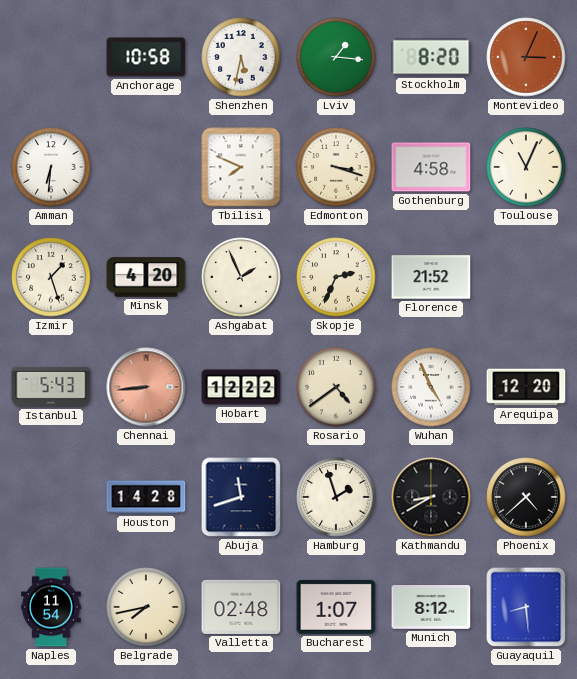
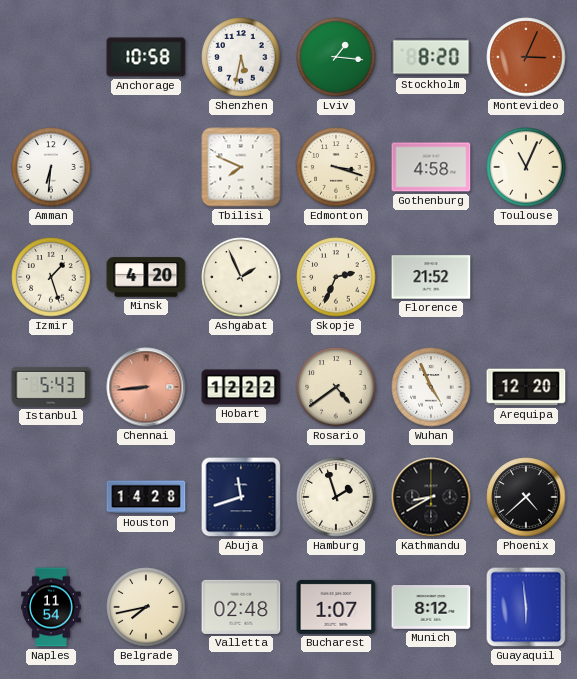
Guayaquil: 8:29 -> 5:59
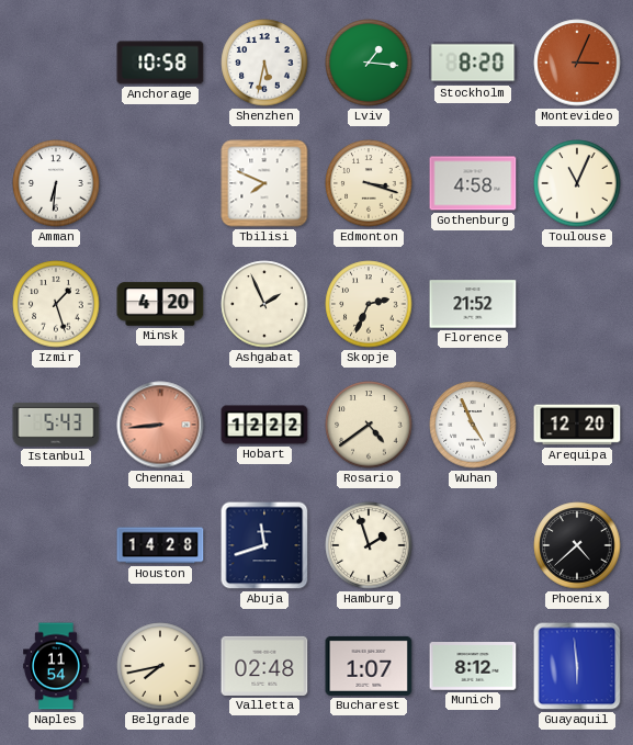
Kathmandu: 8:40 -> none
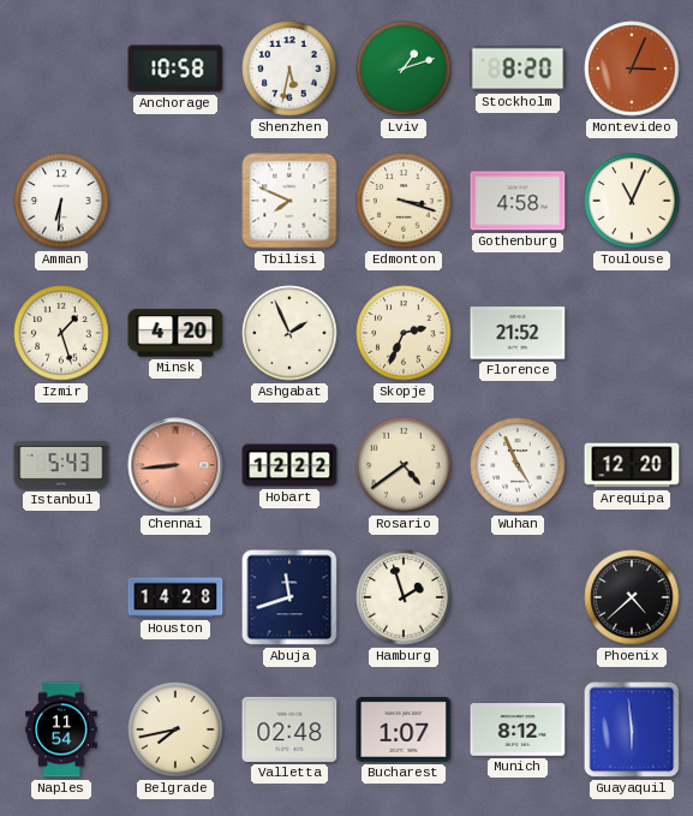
Lviv: 1:16 -> 1:12
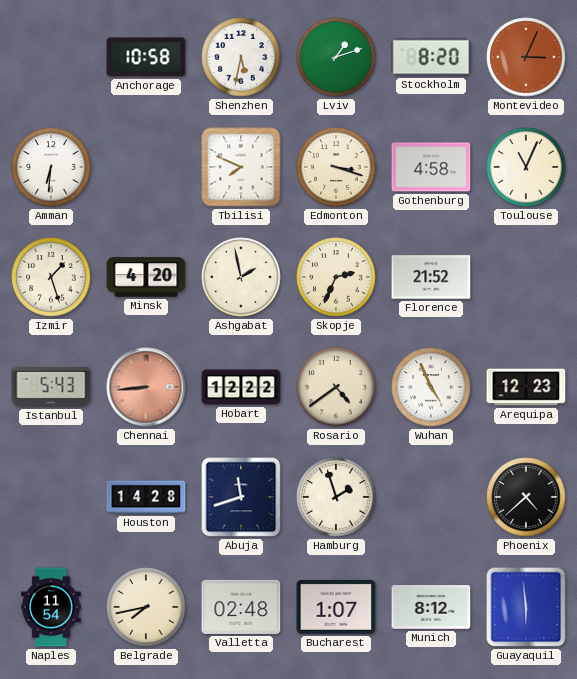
Ashgabat: 1:56 -> 1:58
Arequipa: 12:20 -> 12:23
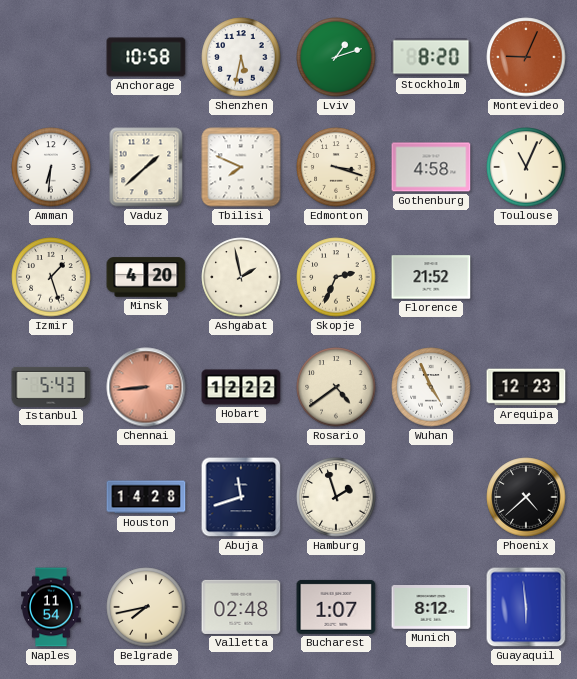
Montevideo: 3:04 -> 9:04
Vaduz: none -> 1:38
